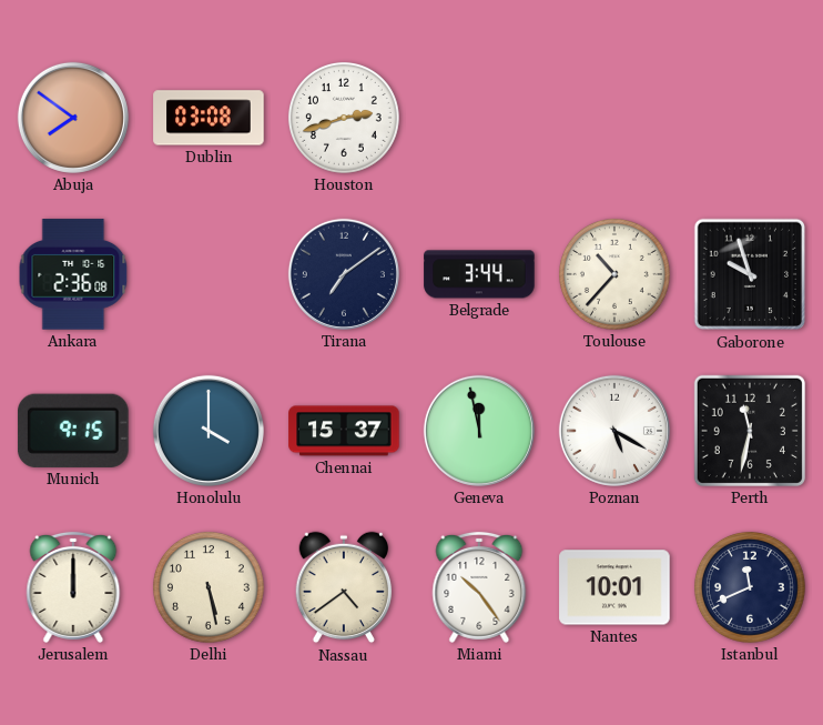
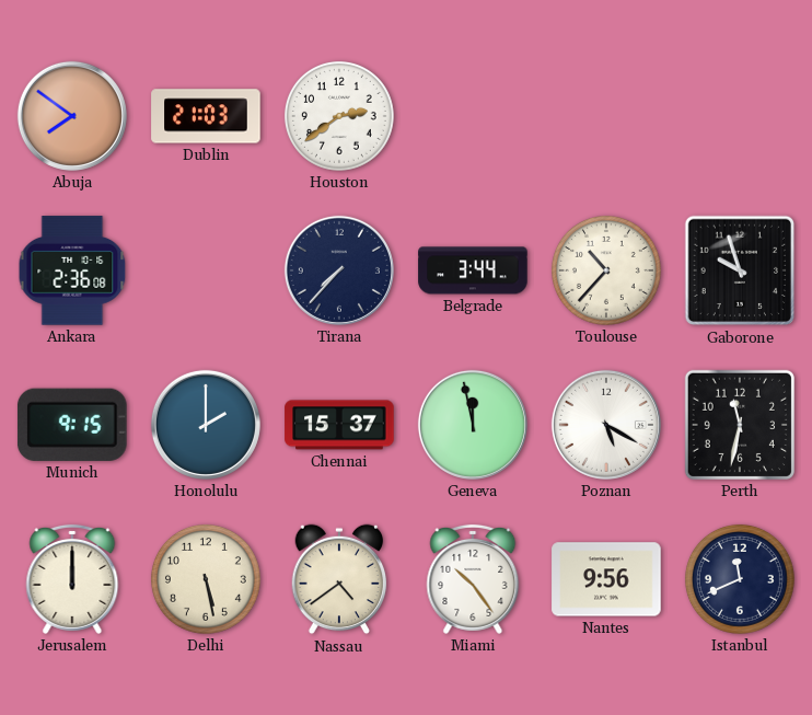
Dublin: 03:08 -> 21:03
Houston: 2:42 -> 2:39
Tirana: 7:09 -> 7:37
Honolulu: 4:00 -> 2:00
Nantes: 10:01 -> 9:56
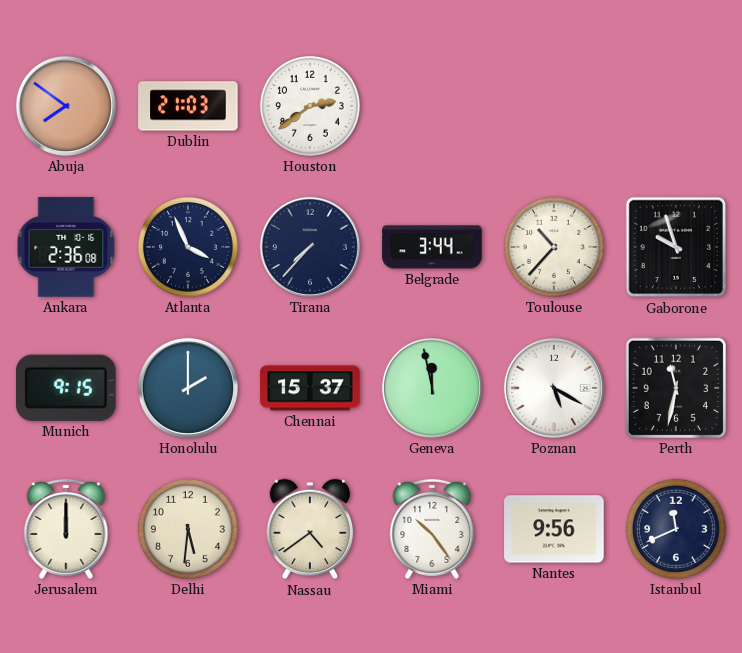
Atlanta: none -> 3:56
Delhi: 5:28 -> 5:31
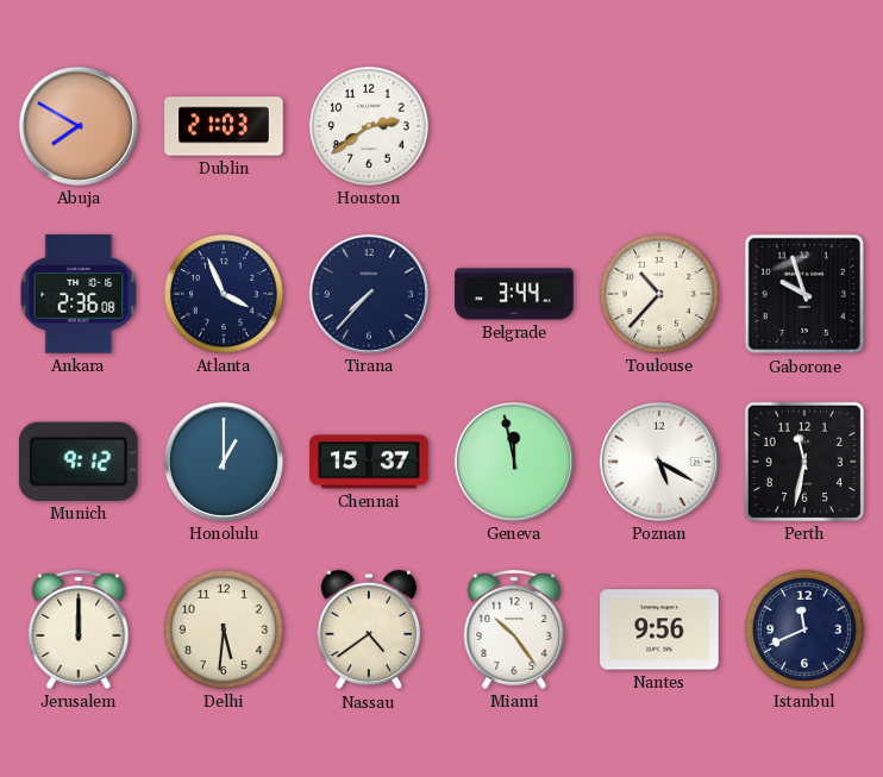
Abuja: 7:51 -> 7:50
Munich: 9:15 -> 9:12
Honolulu: 2:00 -> 1:00
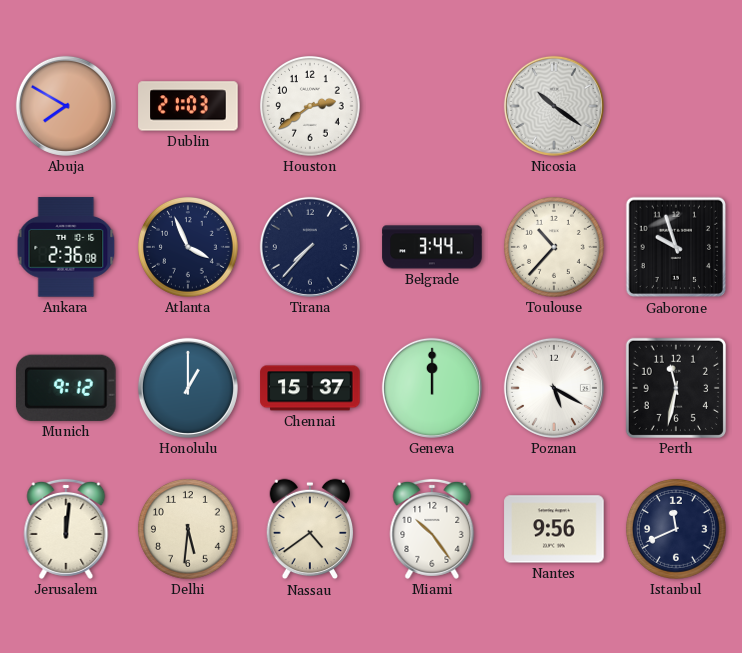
Nicosia: none -> 10:21
Geneva: 11:58 -> 12:00
Jerusalem: 12:00 -> 12:01
